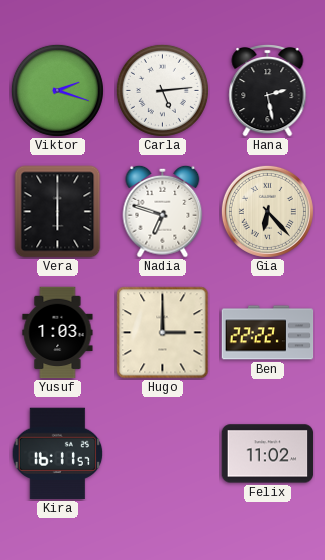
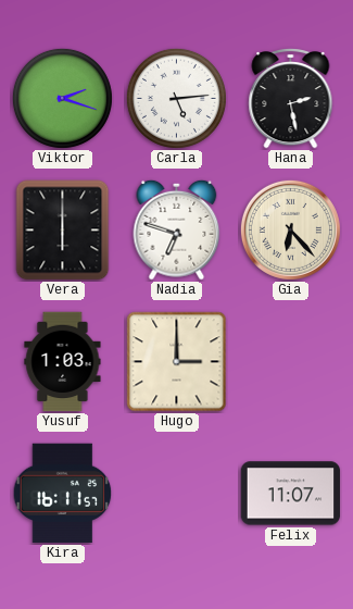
Ben: 22:22 -> none
Felix: 11:02 -> 11:07
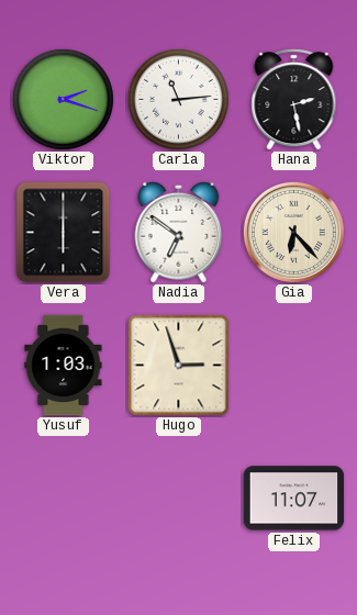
Carla: 5:14 -> 11:14
Nadia: 6:48 -> 6:51
Hugo: 3:00 -> 2:57
Kira: 16:11 -> none
